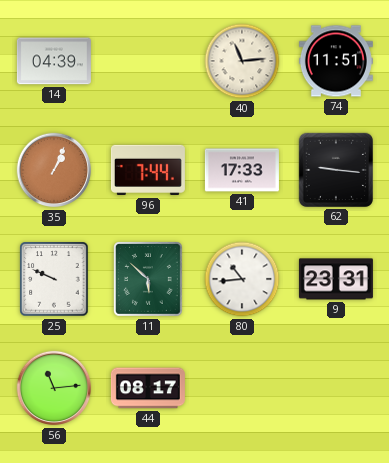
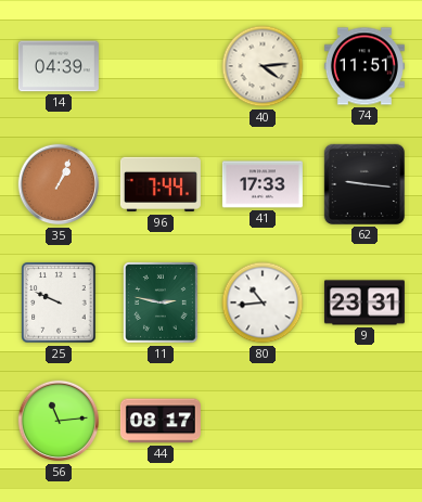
40: 11:14 -> 4:14
11: 5:52 -> 2:47
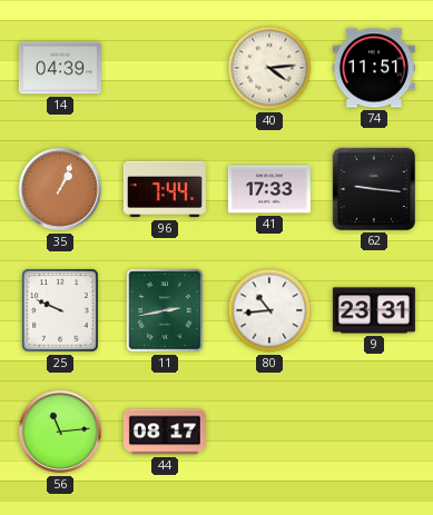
11: 2:47 -> 2:43
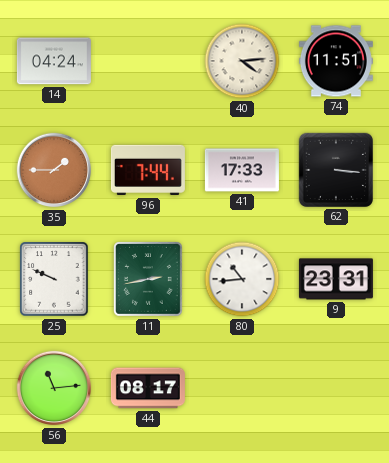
14: 04:39 -> 04:24
35: 1:04 -> 1:45
62: 9:16 -> 3:16
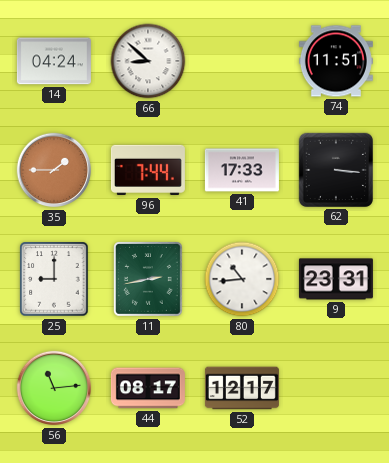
66: none -> 8:52
40: 4:14 -> none
25: 9:49 -> 9:00
52: none -> 12:17
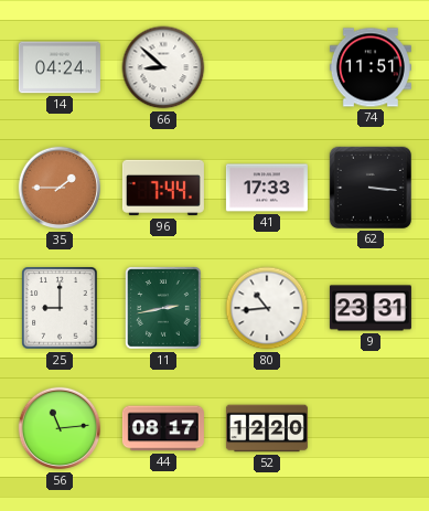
52: 12:17 -> 12:20
